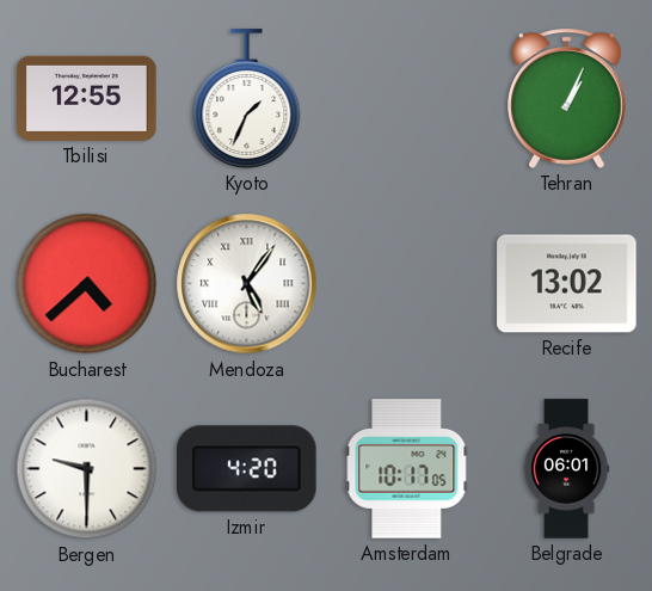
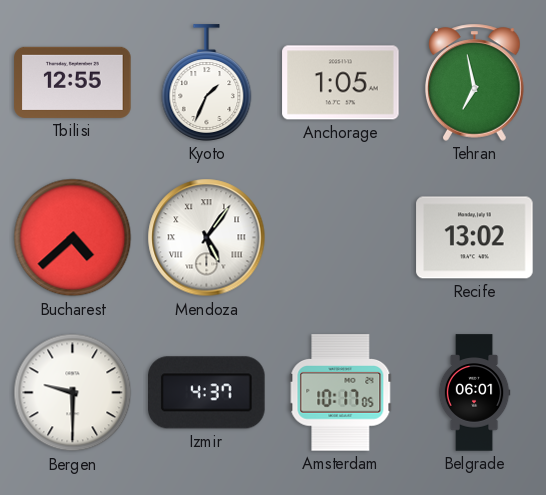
Anchorage: none -> 1:05
Tehran: 1:04 -> 6:58
Izmir: 4:20 -> 4:37
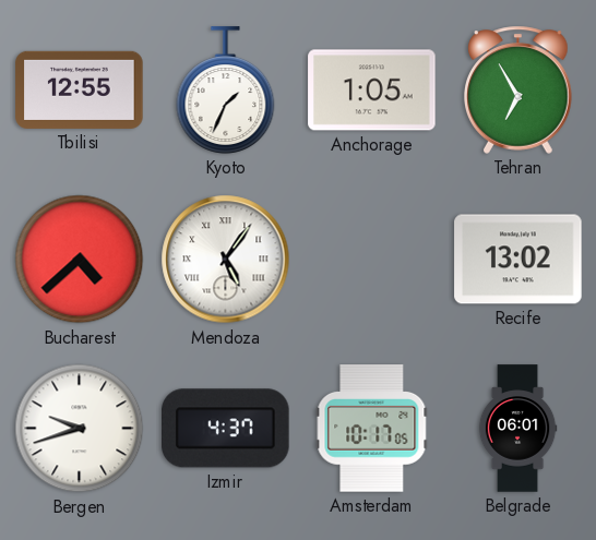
Tehran: 6:58 -> 6:55
Bergen: 9:30 -> 9:42
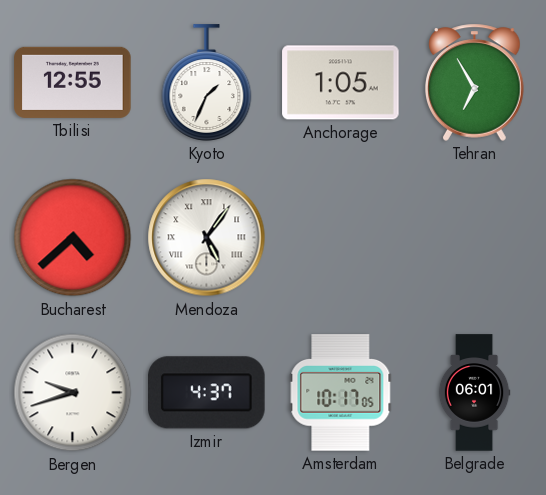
Recife: 13:02 -> none
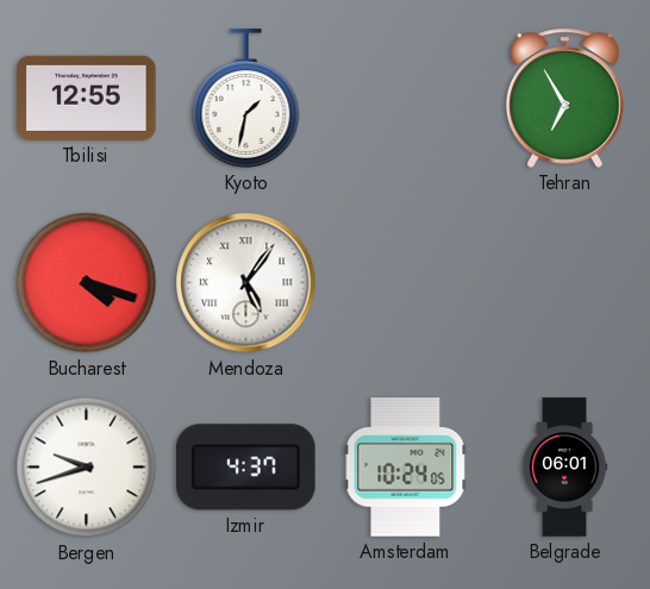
Kyoto: 1:34 -> 1:32
Anchorage: 1:05 -> none
Bucharest: 4:38 -> 4:18
Amsterdam: 10:17 -> 10:24
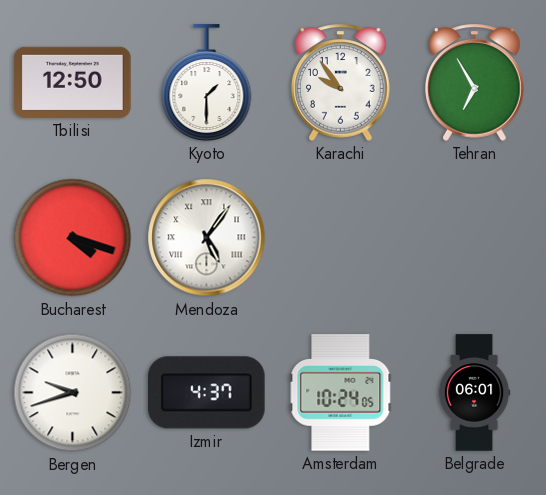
Tbilisi: 12:55 -> 12:50
Kyoto: 1:32 -> 1:30
Karachi: none -> 9:54
